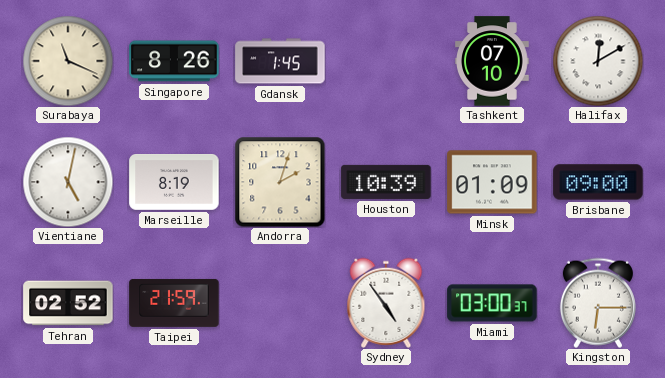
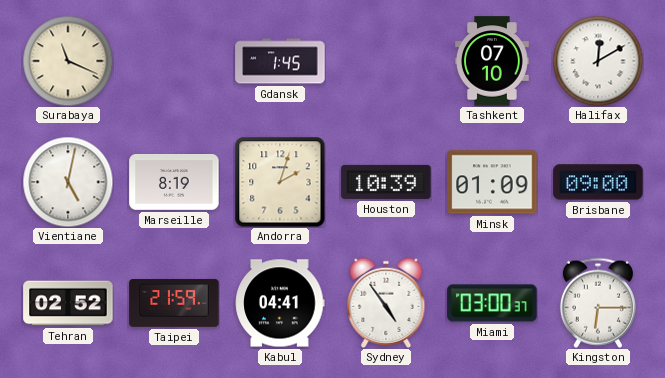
Singapore: 8:26 -> none
Kabul: none -> 04:41
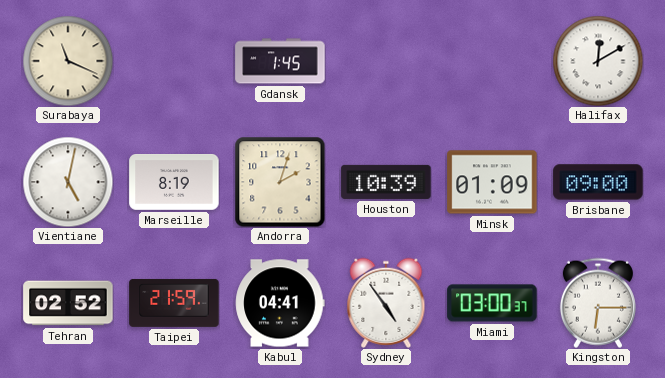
Tashkent: 07:10 -> none
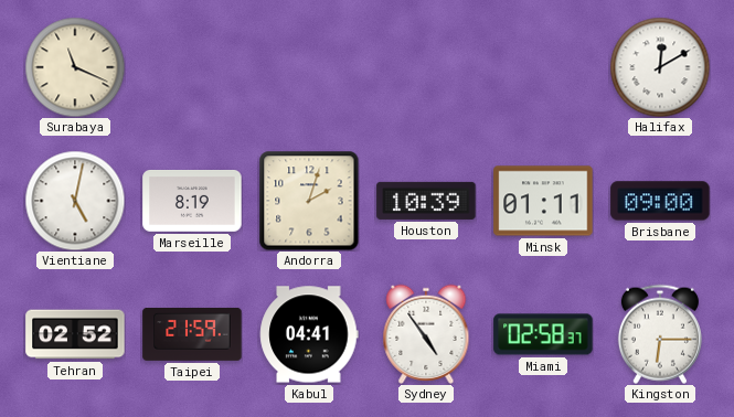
Gdansk: 1:45 -> none
Minsk: 01:09 -> 01:11
Miami: 03:00 -> 02:58
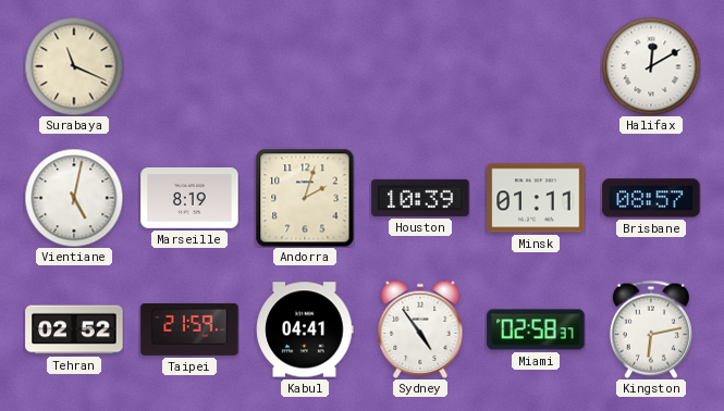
Brisbane: 09:00 -> 08:57
Kingston: 6:15 -> 6:13
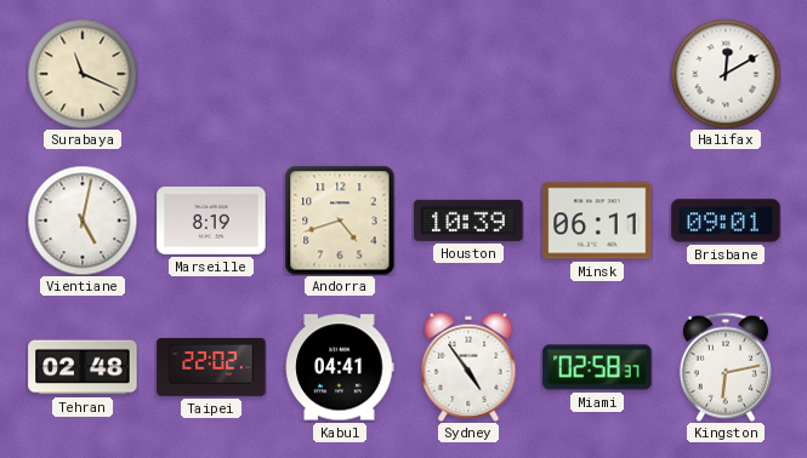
Andorra: 2:03 -> 4:42
Minsk: 01:11 -> 06:11
Brisbane: 08:57 -> 09:01
Tehran: 02:52 -> 02:48
Taipei: 21:59 -> 22:02
